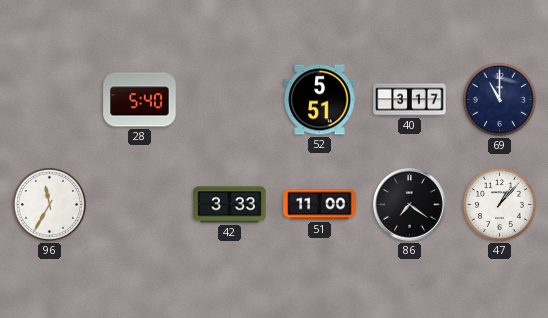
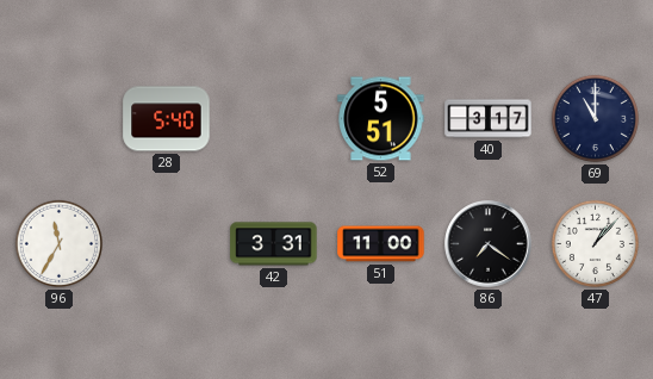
42: 3:33 -> 3:31
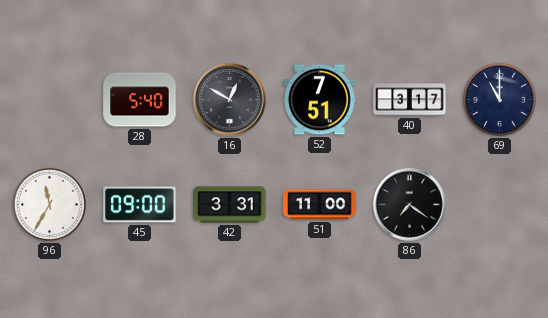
16: none -> 12:50
52: 5:51 -> 7:51
45: none -> 09:00
47: 1:07 -> none
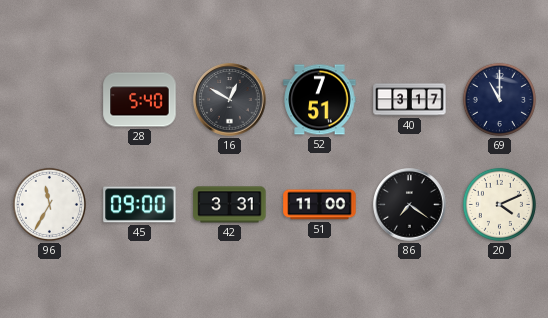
20: none -> 4:11
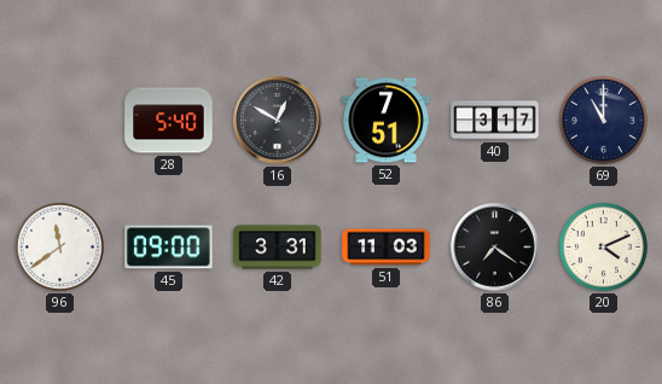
96: 11:35 -> 11:39
51: 11:00 -> 11:03
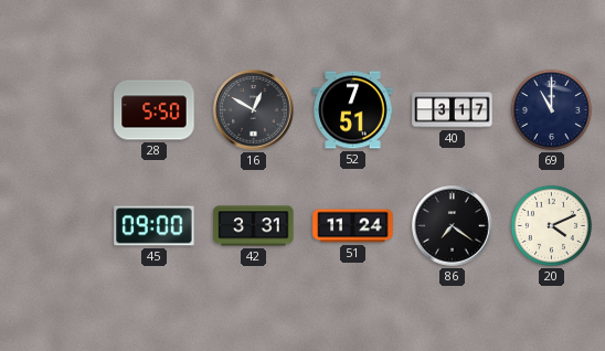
28: 5:40 -> 5:50
96: 11:39 -> none
51: 11:03 -> 11:24
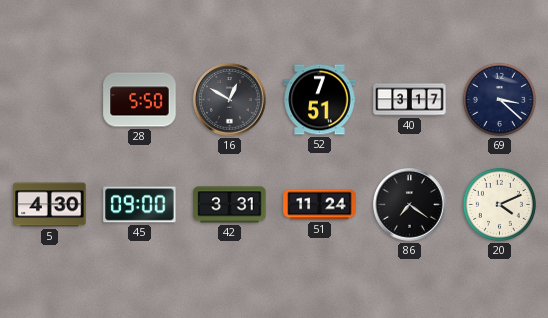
69: 11:00 -> 3:22
5: none -> 4:30
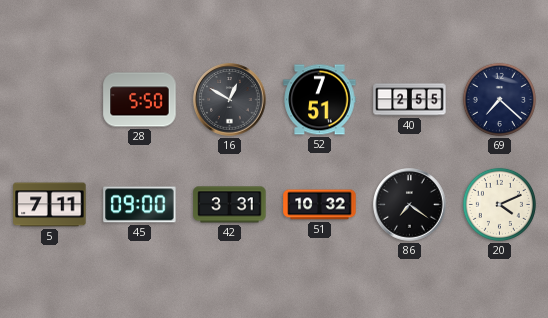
40: 3:17 -> 2:55
69: 3:22 -> 7:22
5: 4:30 -> 7:11
51: 11:24 -> 10:32
